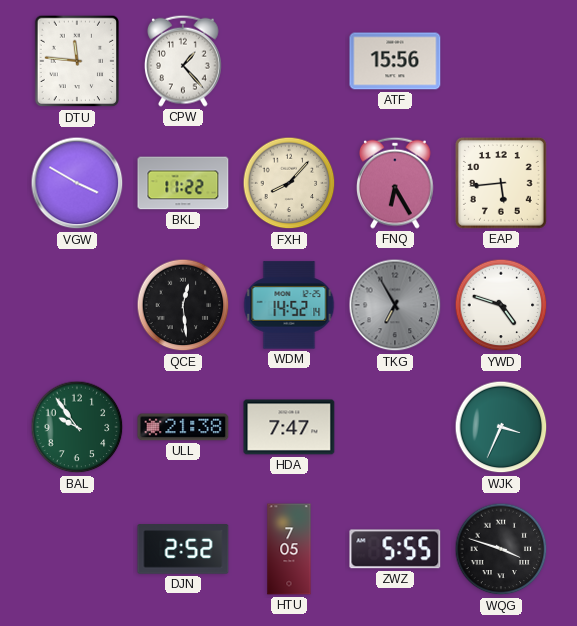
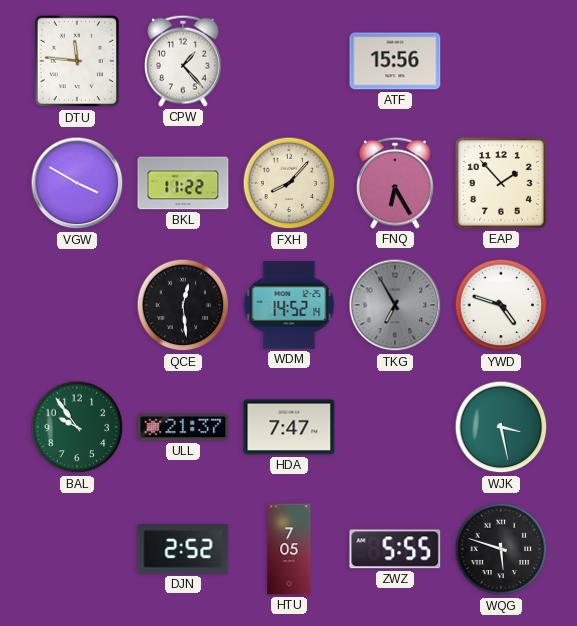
EAP: 5:44 -> 1:53
ULL: 21:38 -> 21:37
WJK: 3:34 -> 3:28
WQG: 3:48 -> 5:48
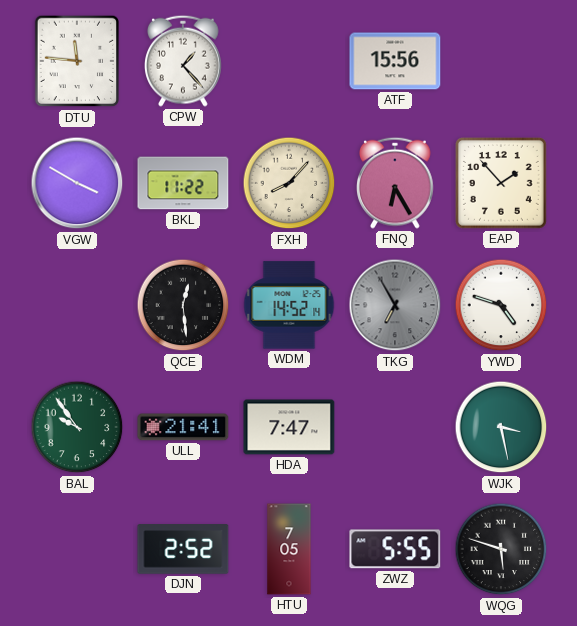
ULL: 21:37 -> 21:41
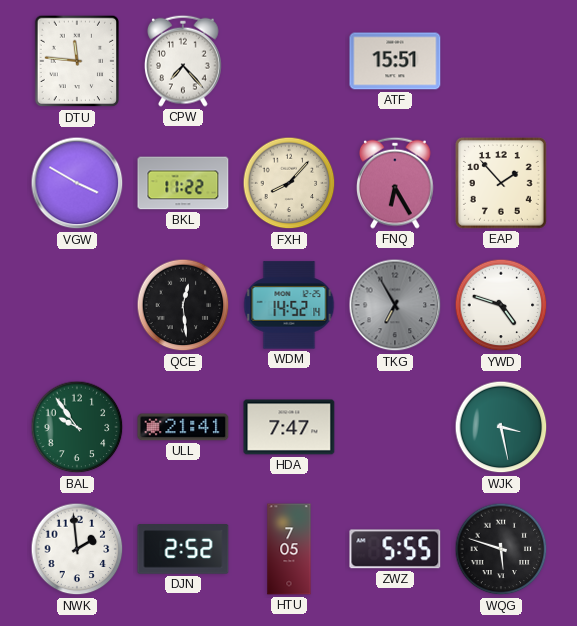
CPW: 1:23 -> 7:23
ATF: 15:56 -> 15:51
NWK: none -> 1:59
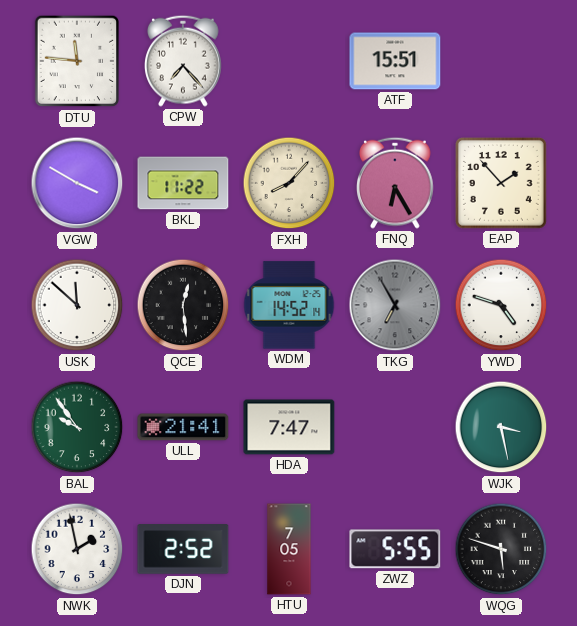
USK: none -> 11:52
NWK: 1:59 -> 1:58
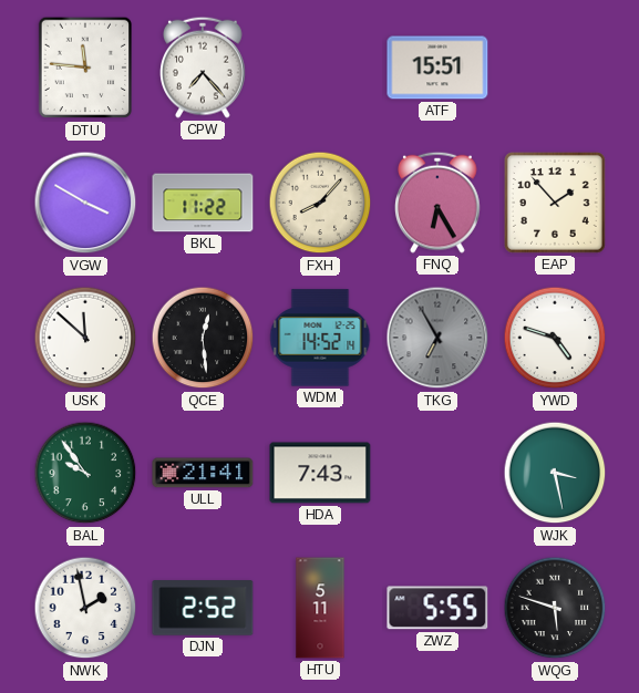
HDA: 7:47 -> 7:43
HTU: 7:05 -> 5:11
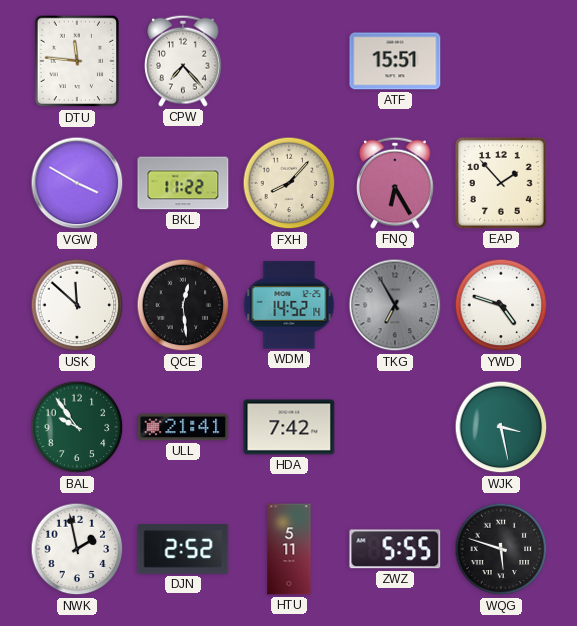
HDA: 7:43 -> 7:42
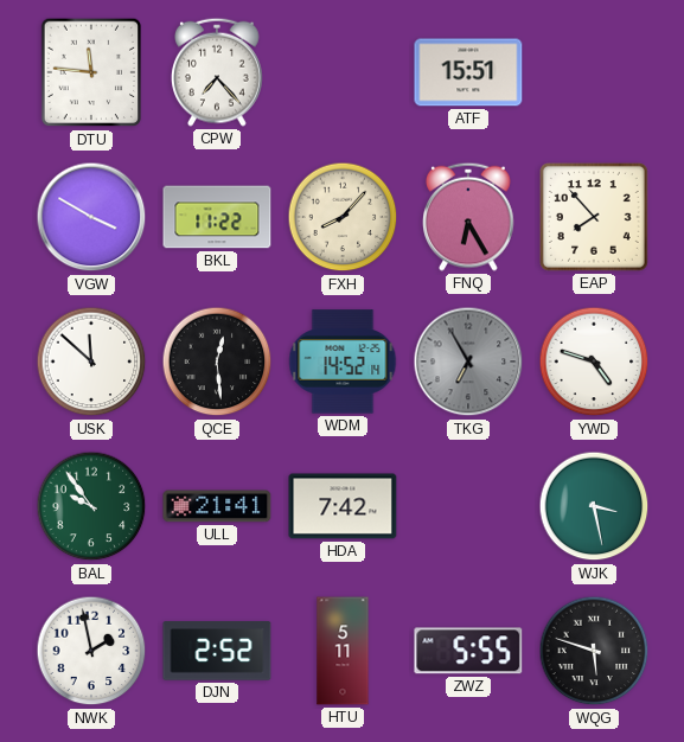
EAP: 1:53 -> 7:53
